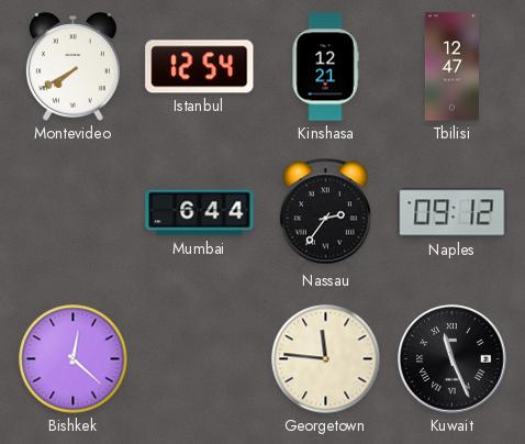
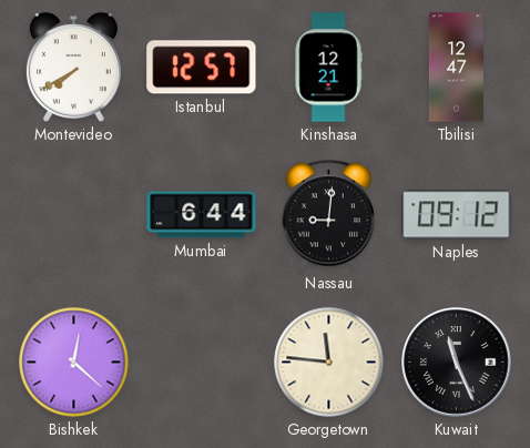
Istanbul: 12:54 -> 12:57
Nassau: 2:36 -> 9:01
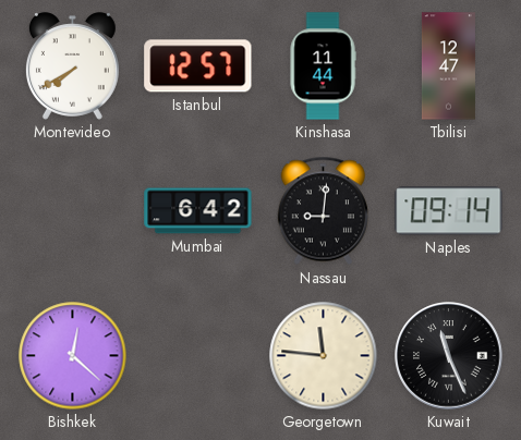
Kinshasa: 12:21 -> 11:44
Mumbai: 6:44 -> 6:42
Naples: 09:12 -> 09:14
